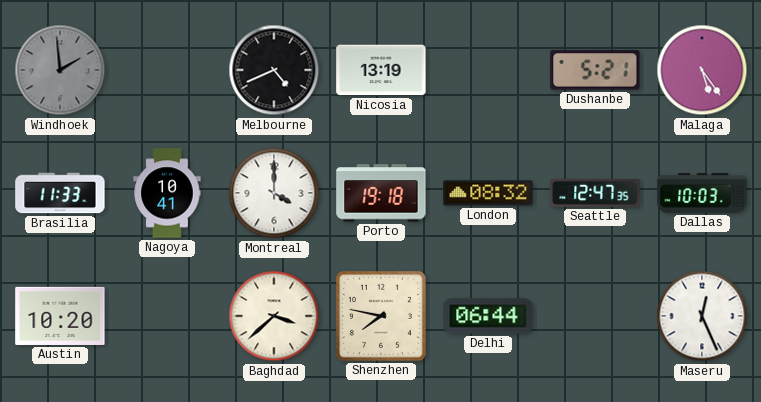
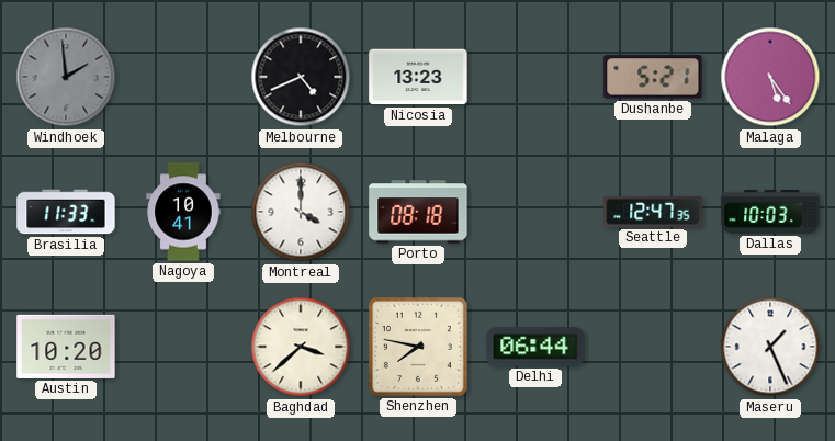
Nicosia: 13:19 -> 13:23
Porto: 19:18 -> 08:18
London: 08:32 -> none
Maseru: 12:26 -> 1:26
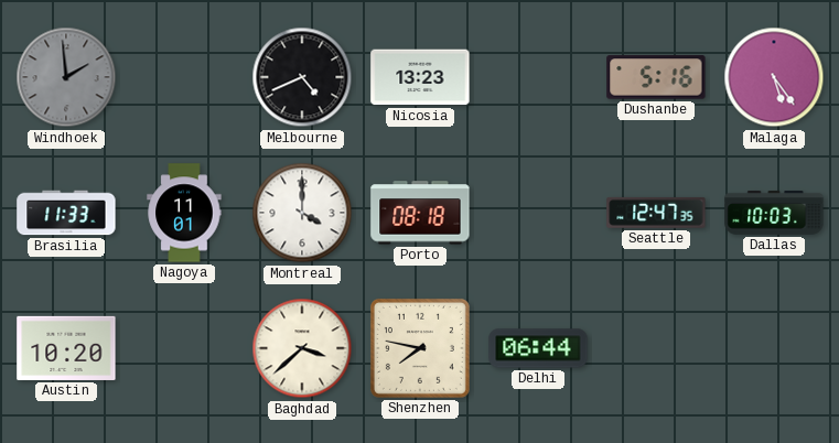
Dushanbe: 5:21 -> 5:16
Nagoya: 10:41 -> 11:01
Maseru: 1:26 -> none
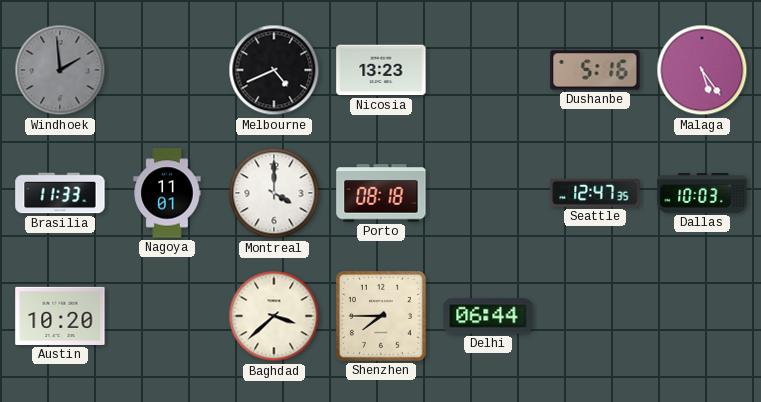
Shenzhen: 7:47 -> 7:45
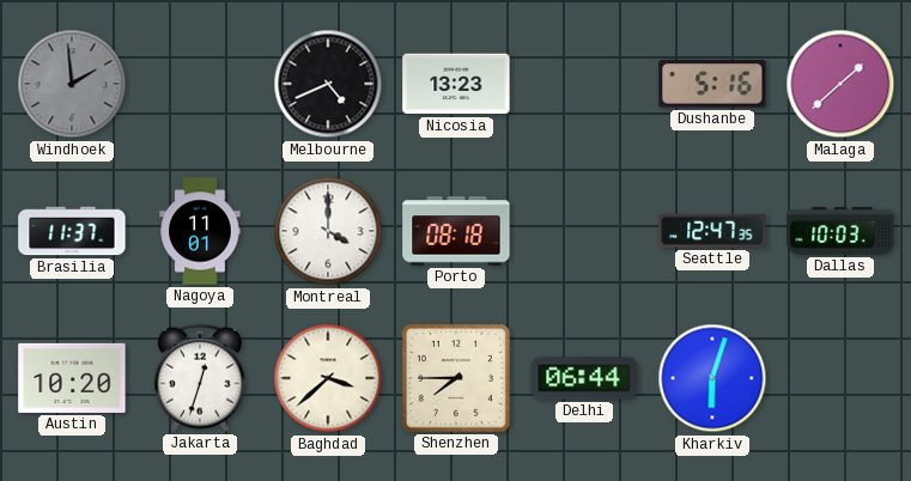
Malaga: 5:24 -> 1:38
Brasilia: 11:33 -> 11:37
Jakarta: none -> 12:33
Kharkiv: none -> 6:03
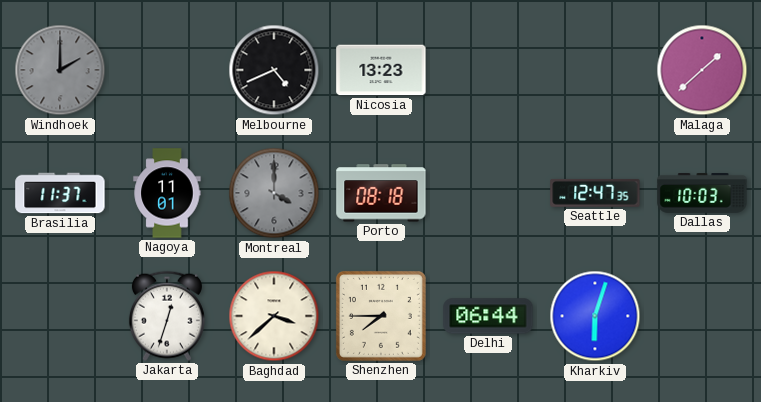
Windhoek: 1:59 -> 2:00
Dushanbe: 5:16 -> none
Montreal dial: white -> grey
Austin: 10:20 -> none
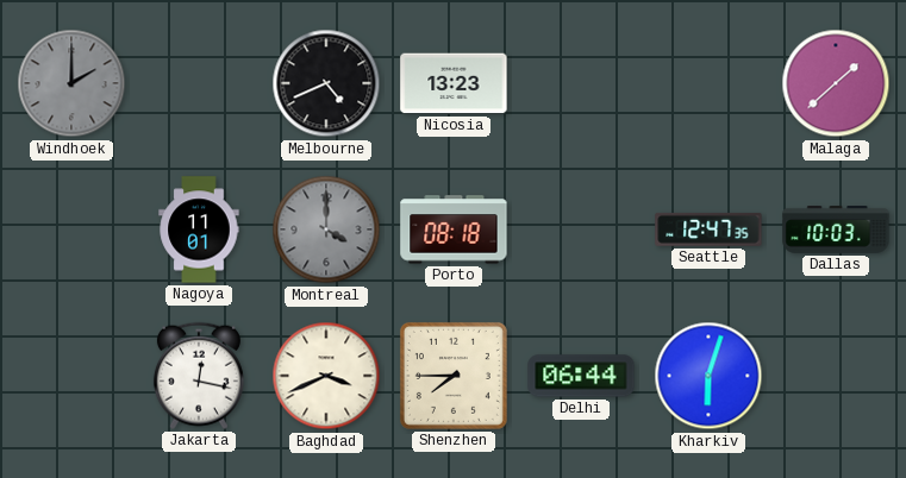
Brasilia: 11:37 -> none
Jakarta: 12:33 -> 12:17
Baghdad: 3:38 -> 3:41
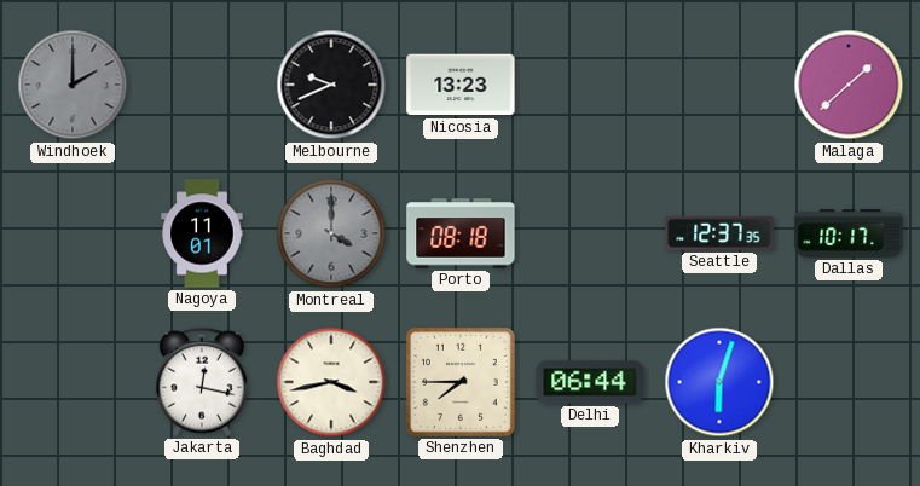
Melbourne: 4:41 -> 9:41
Seattle: 12:47 -> 12:37
Dallas: 10:03 -> 10:17
Baghdad: 3:41 -> 3:43
